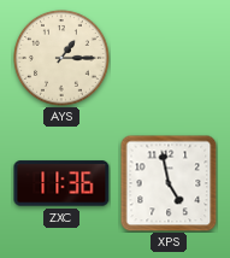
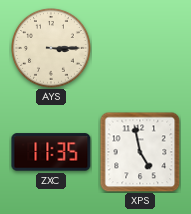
AYS: 1:15 -> 3:15
ZXC: 11:36 -> 11:35
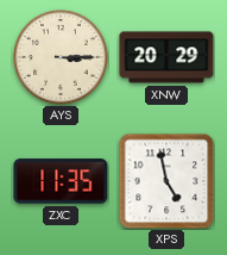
XNW: none -> 20:29
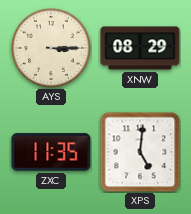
XNW: 20:29 -> 08:29
XPS: 4:58 -> 5:01
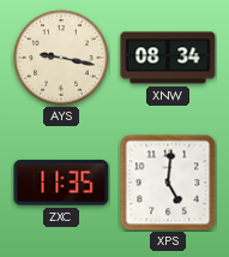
AYS: 3:15 -> 9:17
XNW: 08:29 -> 08:34
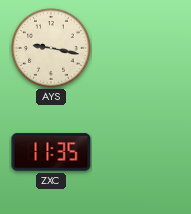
XNW: 08:34 -> none
XPS: 5:01 -> none
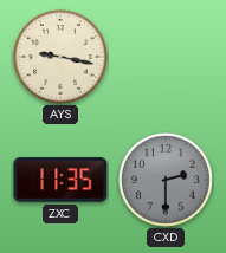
CXD: none -> 2:30
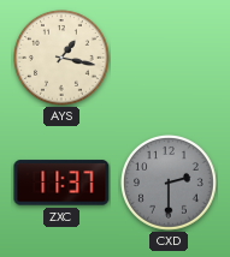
AYS: 9:17 -> 1:17
ZXC: 11:35 -> 11:37
